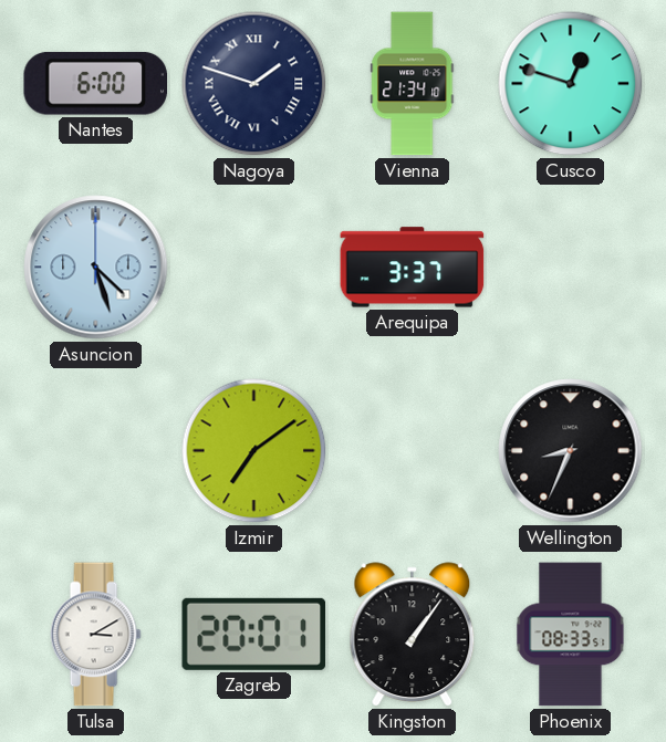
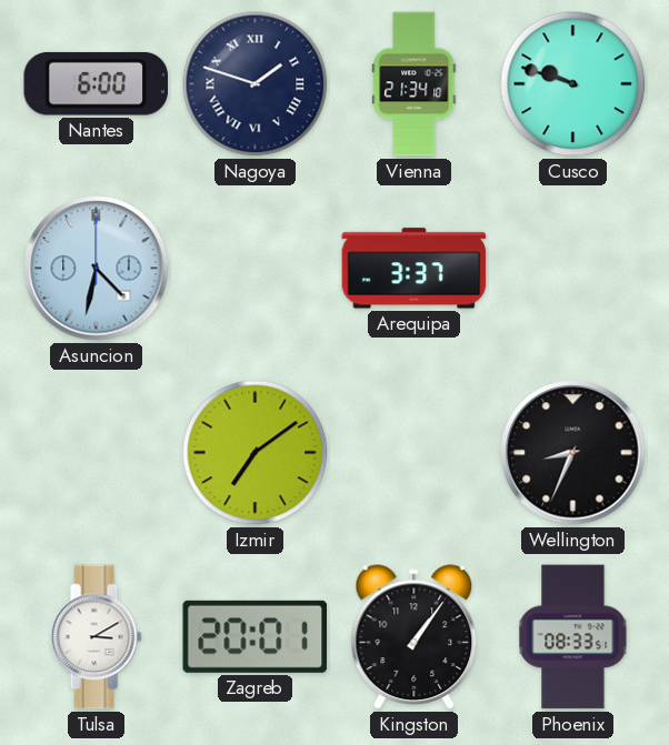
Cusco: 12:48 -> 9:48
Asuncion: 4:27 -> 4:32
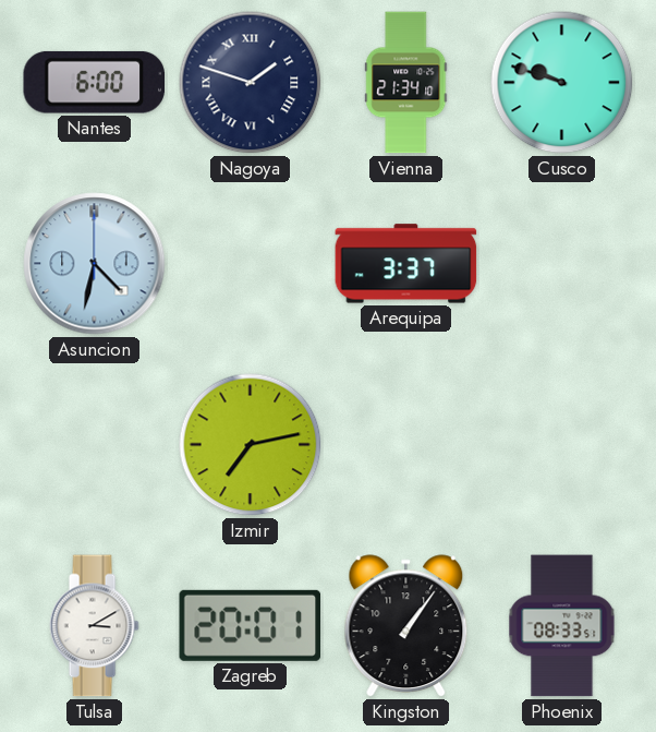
Izmir: 7:09 -> 7:13
Wellington: 8:34 -> none
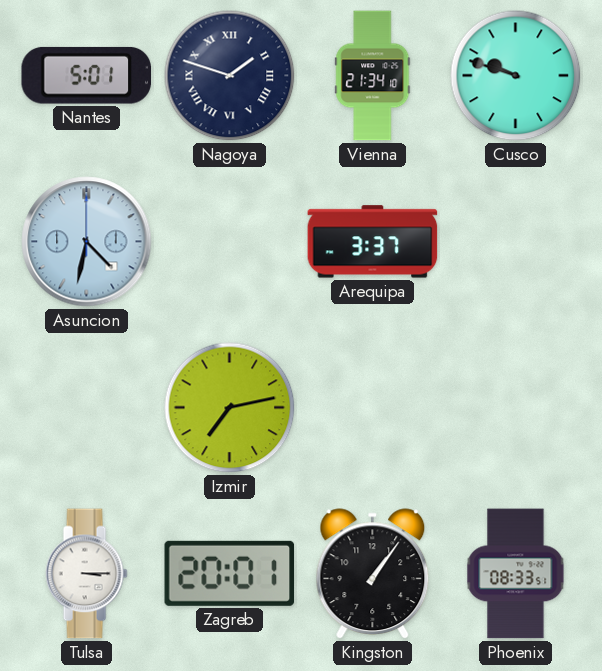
Nantes: 6:00 -> 5:01
Tulsa: 3:10 -> 3:15
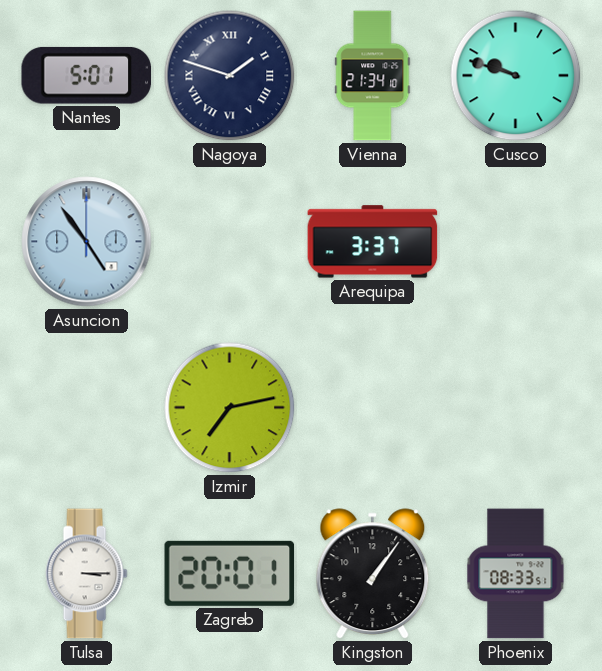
Asuncion: 4:32 -> 4:54
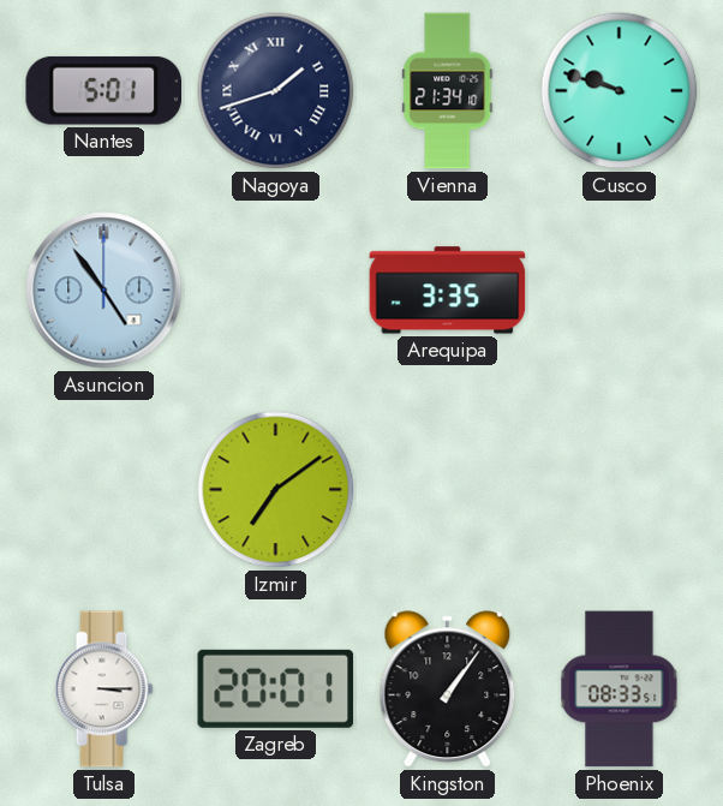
Nagoya: 1:48 -> 1:42
Arequipa: 3:37 -> 3:35
Izmir: 7:13 -> 7:09
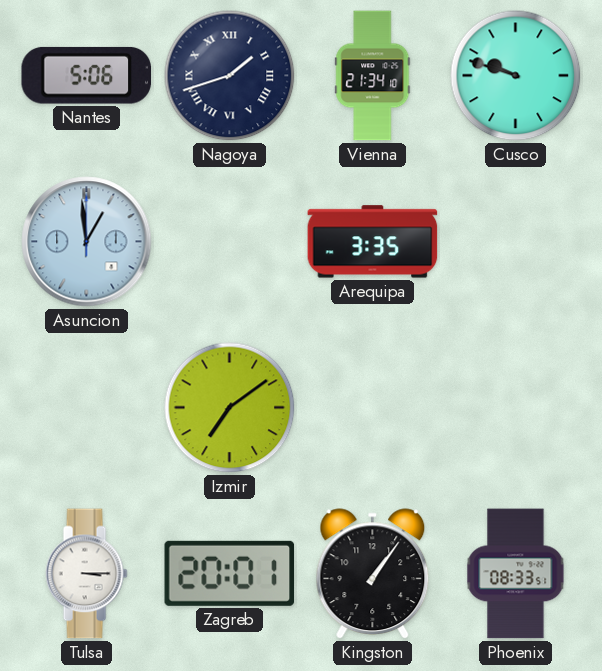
Nantes: 5:01 -> 5:06
Asuncion: 4:54 -> 12:59
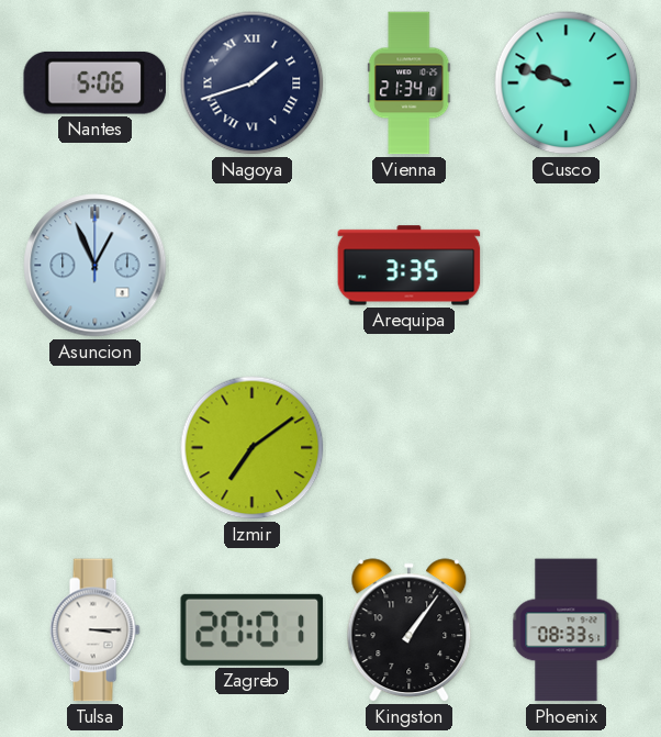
Asuncion: 12:59 -> 12:56
